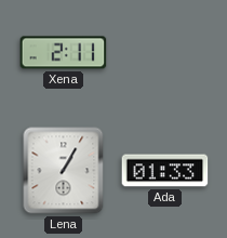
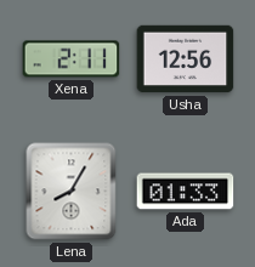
Usha: none -> 12:56
Lena: 1:05 -> 8:05
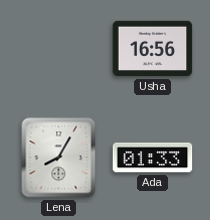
Xena: 2:11 -> none
Usha: 12:56 -> 16:56
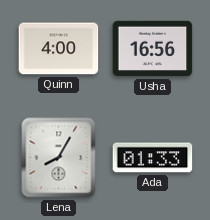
Quinn: none -> 4:00
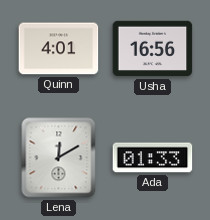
Quinn: 4:00 -> 4:01
Lena: 8:05 -> 12:10
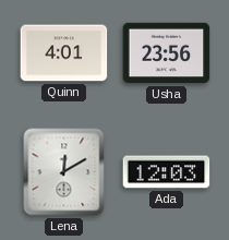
Usha: 16:56 -> 23:56
Ada: 01:33 -> 12:03
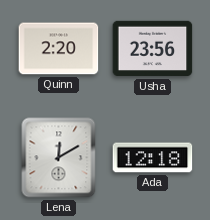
Quinn: 4:01 -> 2:20
Ada: 12:03 -> 12:18
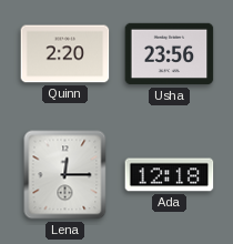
Lena: 12:10 -> 12:15
